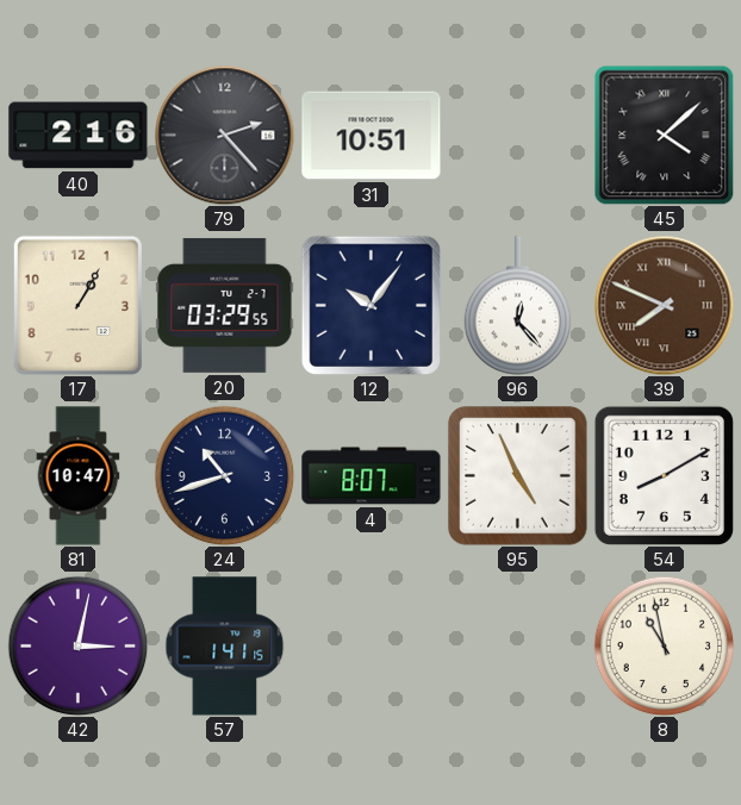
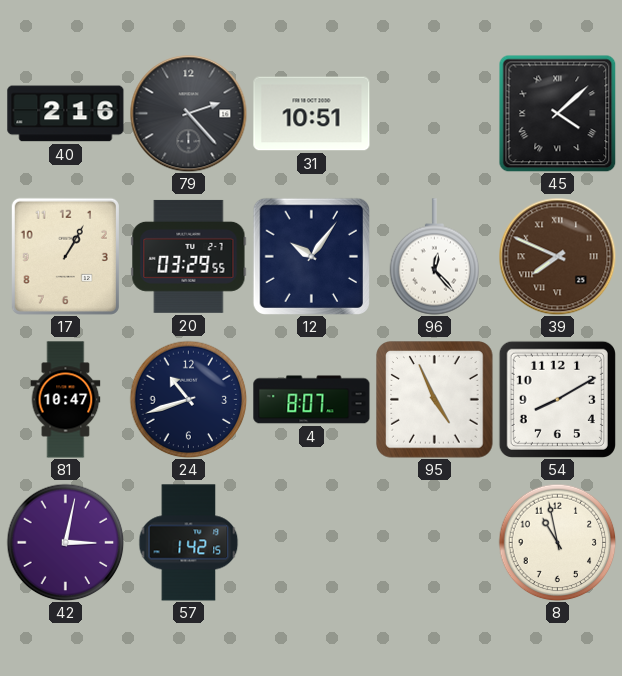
57: 1:41 -> 1:42
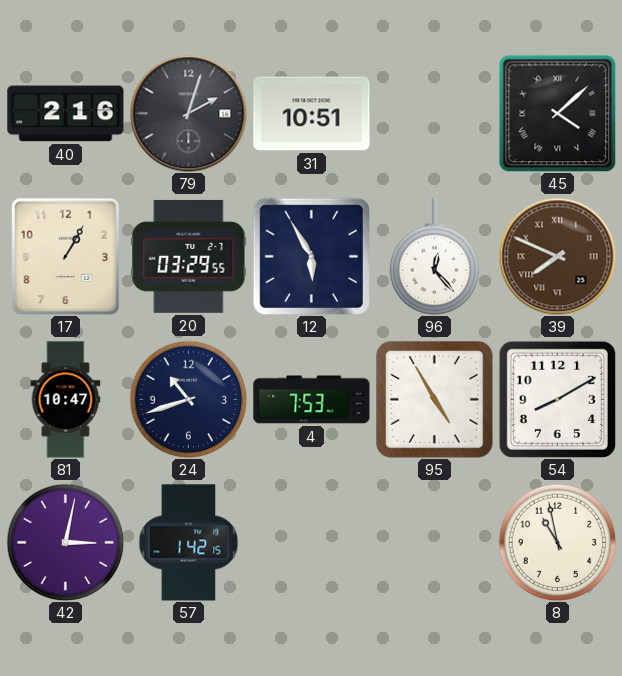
79: 2:23 -> 2:03
12: 10:06 -> 5:55
4: 8:07 -> 7:53
95: 4:56 -> 4:55
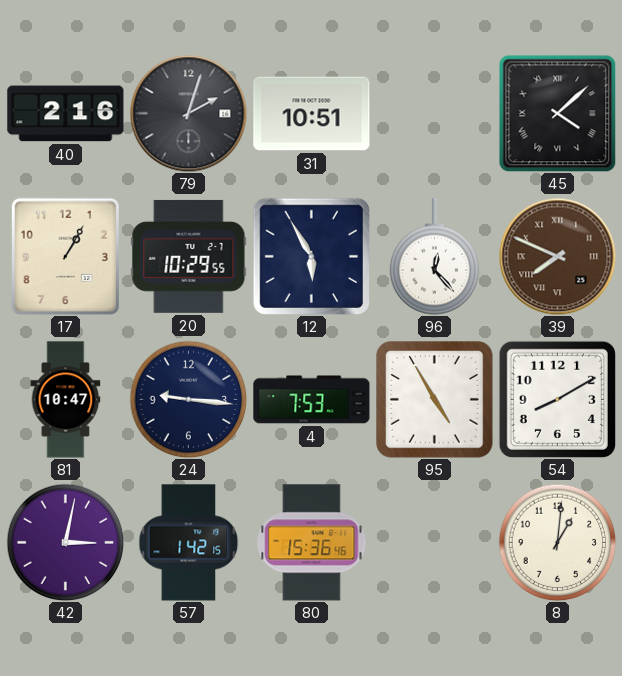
20: 03:29 -> 10:29
24: 10:42 -> 9:16
80: none -> 15:36
8: 10:58 -> 1:01
